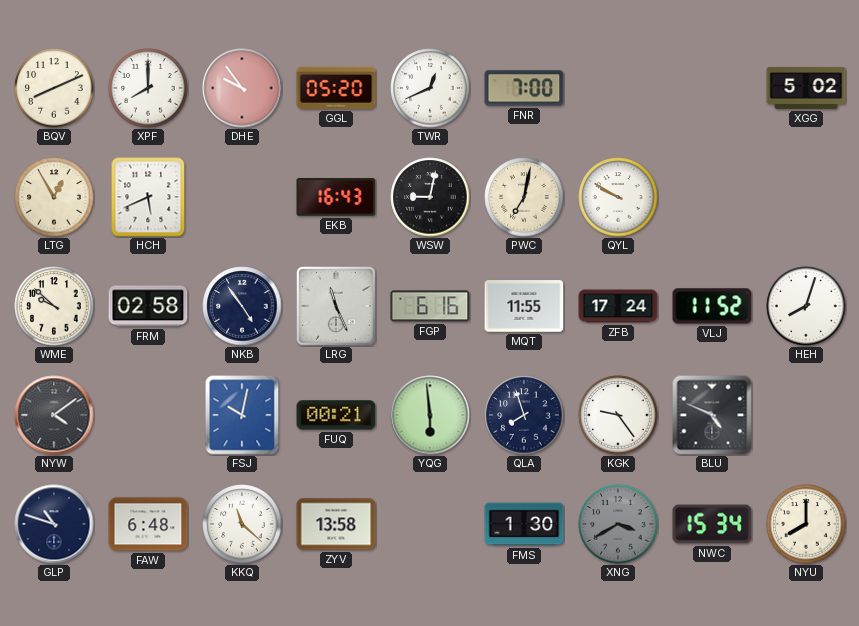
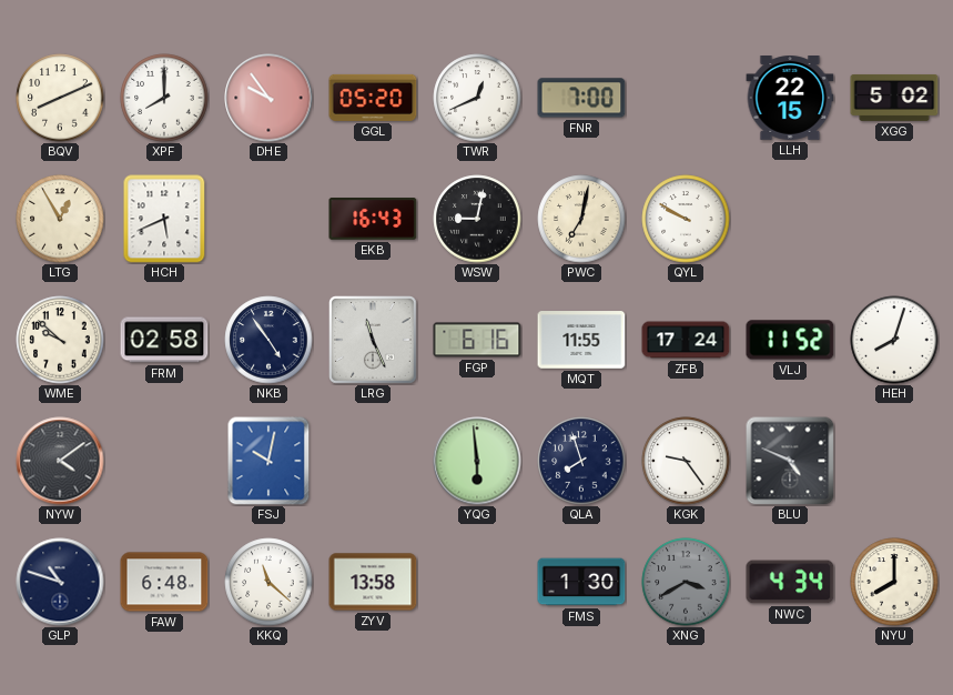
LLH: none -> 22:15
FUQ: 00:21 -> none
NWC: 15:34 -> 4:34
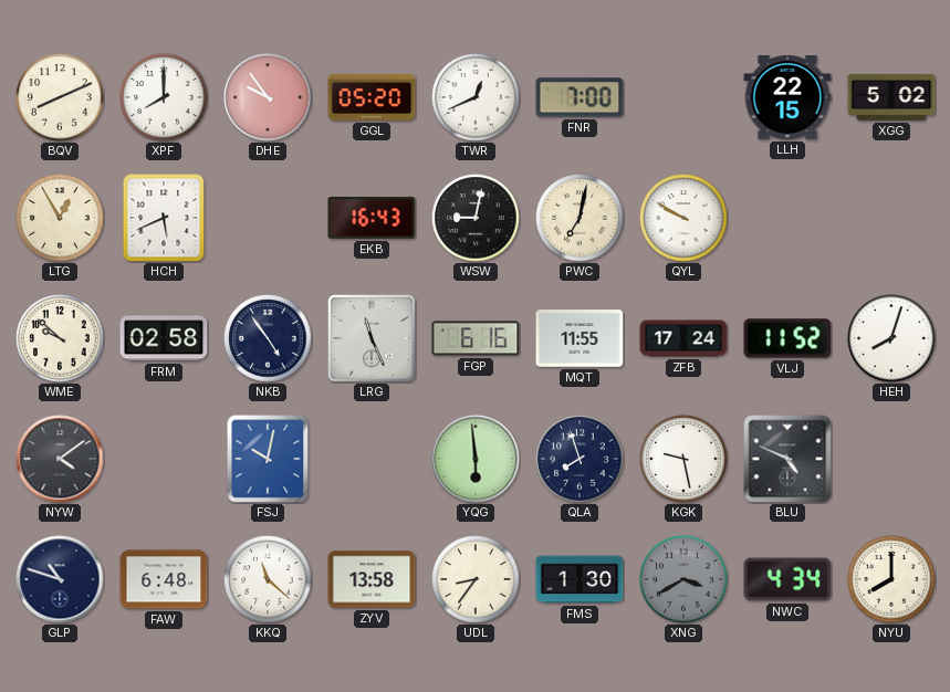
KGK: 9:24 -> 9:28
UDL: none -> 8:36
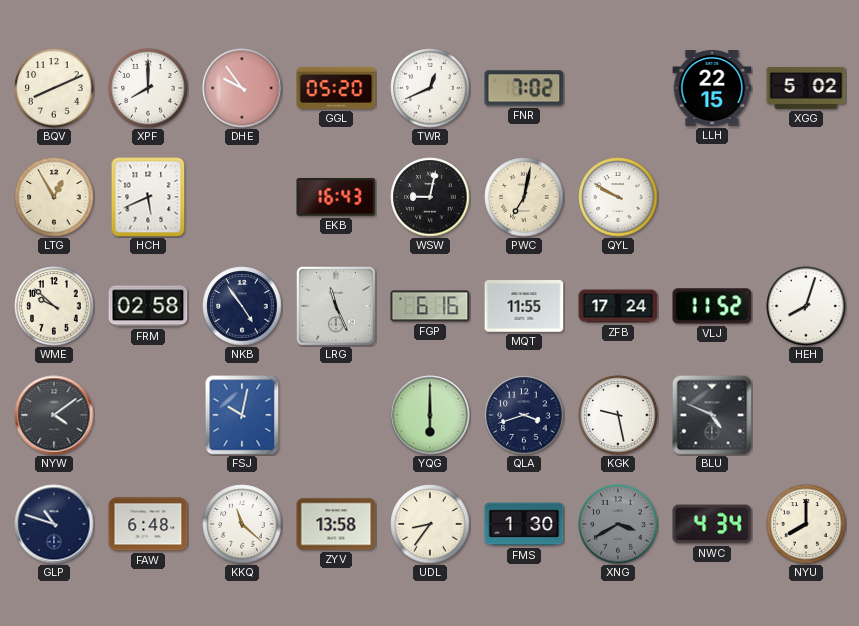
FNR: 7:00 -> 7:02
YQG: 5:59 -> 6:00
QLA: 7:57 -> 3:42
